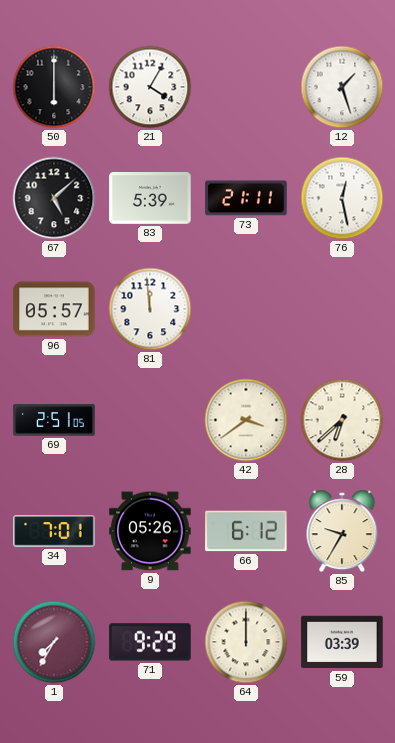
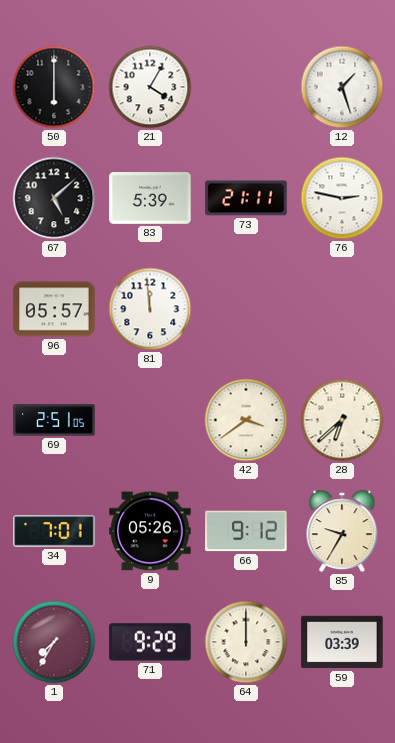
76: 12:28 -> 2:47
66: 6:12 -> 9:12
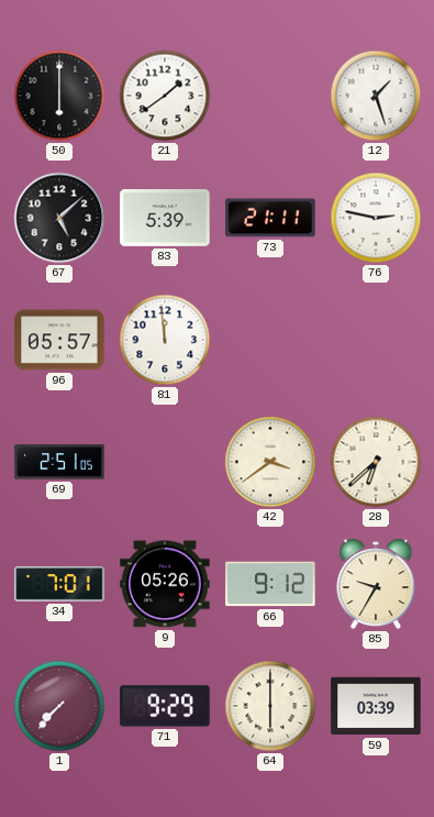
21: 4:05 -> 1:39
1: 7:35 -> 7:37
64: 12:00 -> 6:00
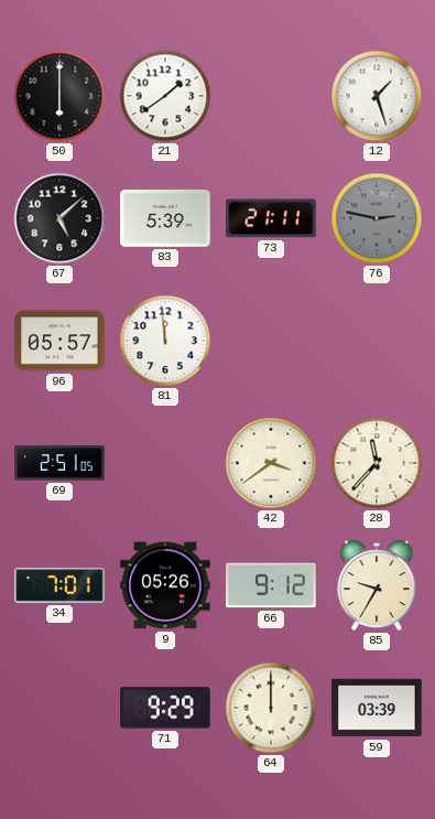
76 dial: white -> grey
28: 6:38 -> 11:37
1: 7:37 -> none
64: 6:00 -> 12:00
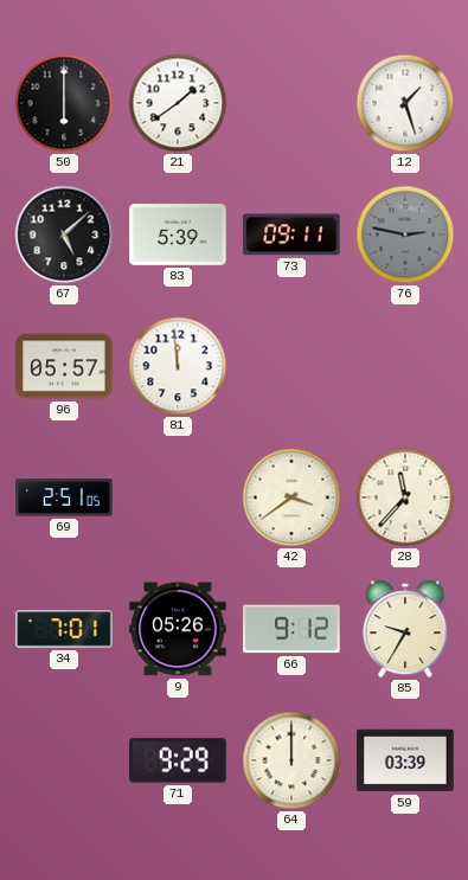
73: 21:11 -> 09:11
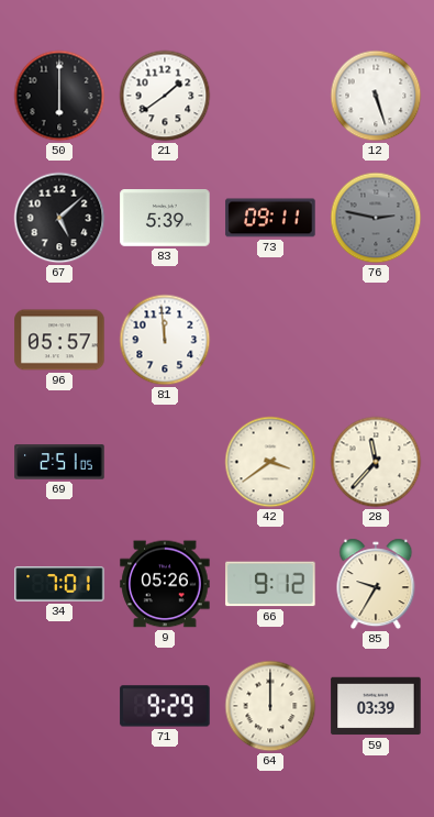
12: 1:27 -> 5:27
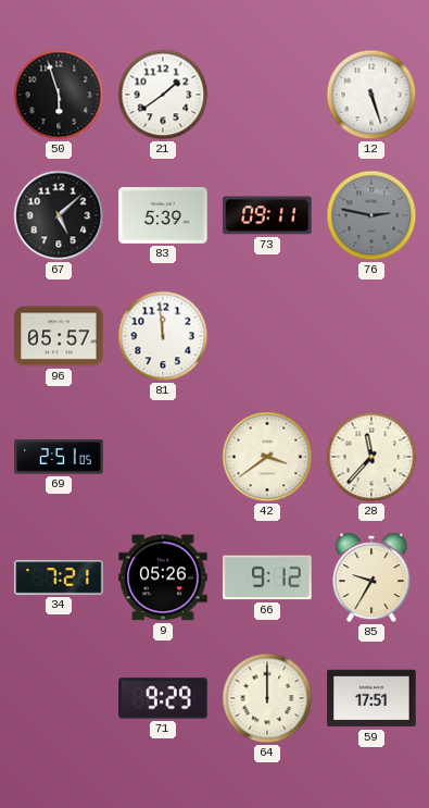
50: 6:00 -> 5:57
34: 7:01 -> 7:21
59: 03:39 -> 17:51
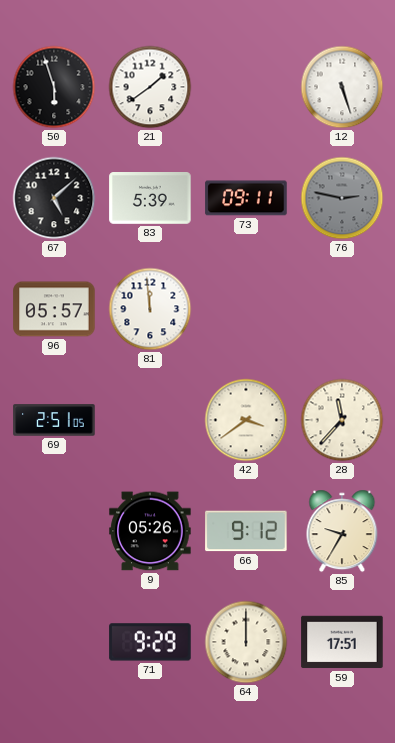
34: 7:21 -> none
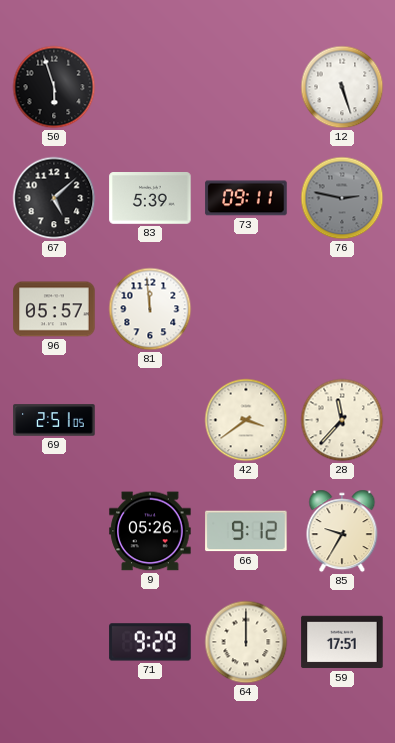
21: 1:39 -> none
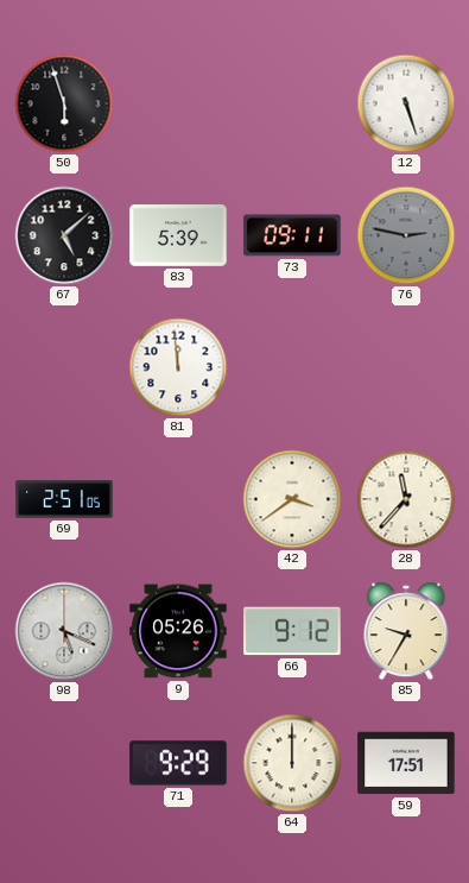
96: 05:57 -> none
98: none -> 5:19
